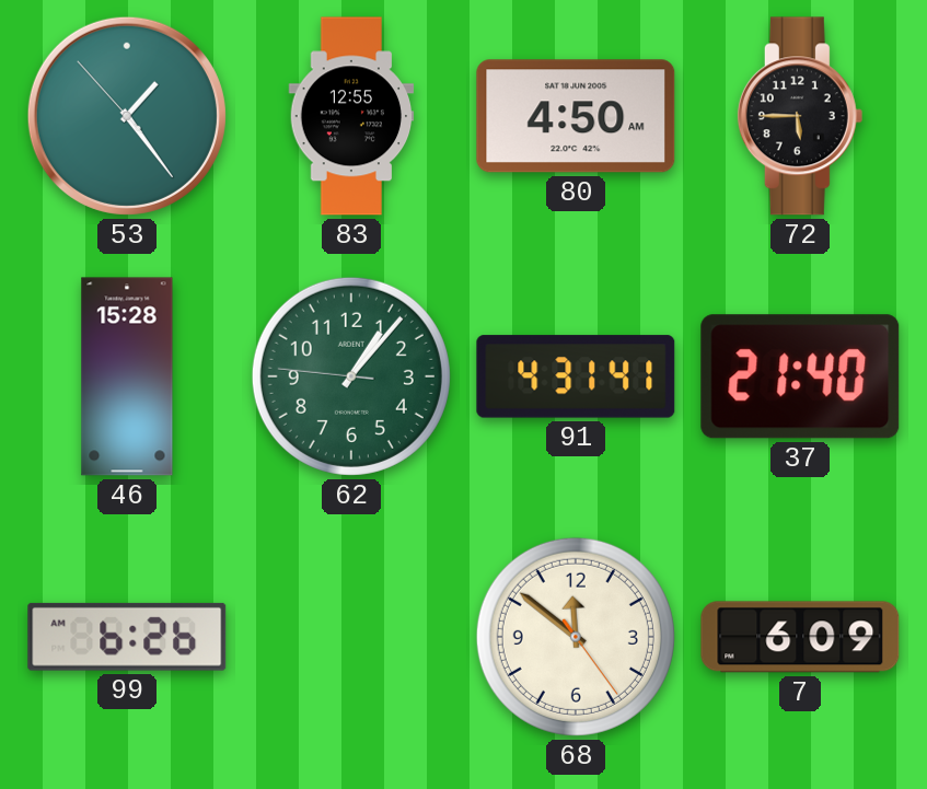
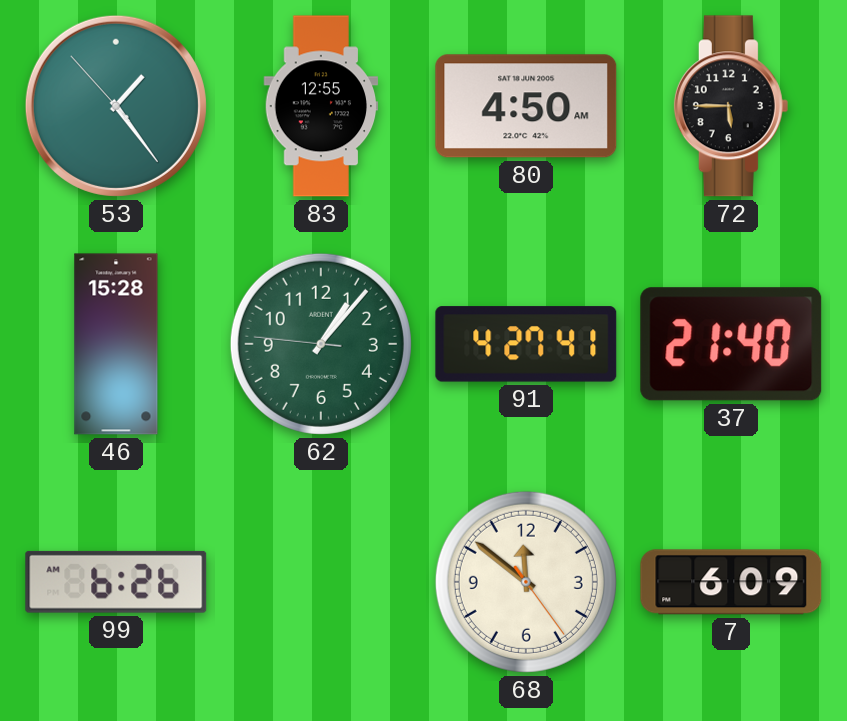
91: 4:31 -> 4:27
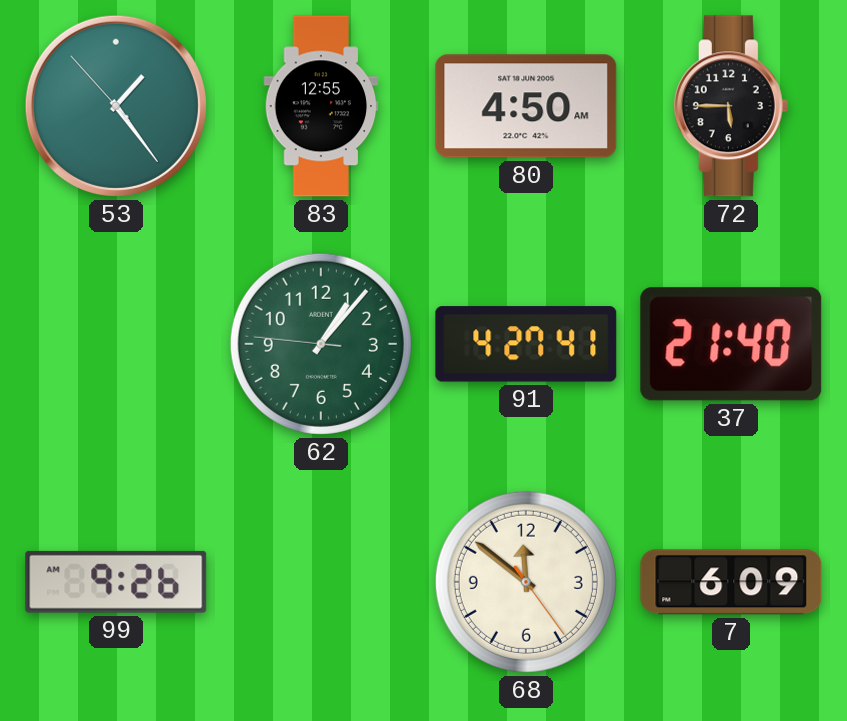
46: 15:28 -> none
99: 6:26 -> 9:26
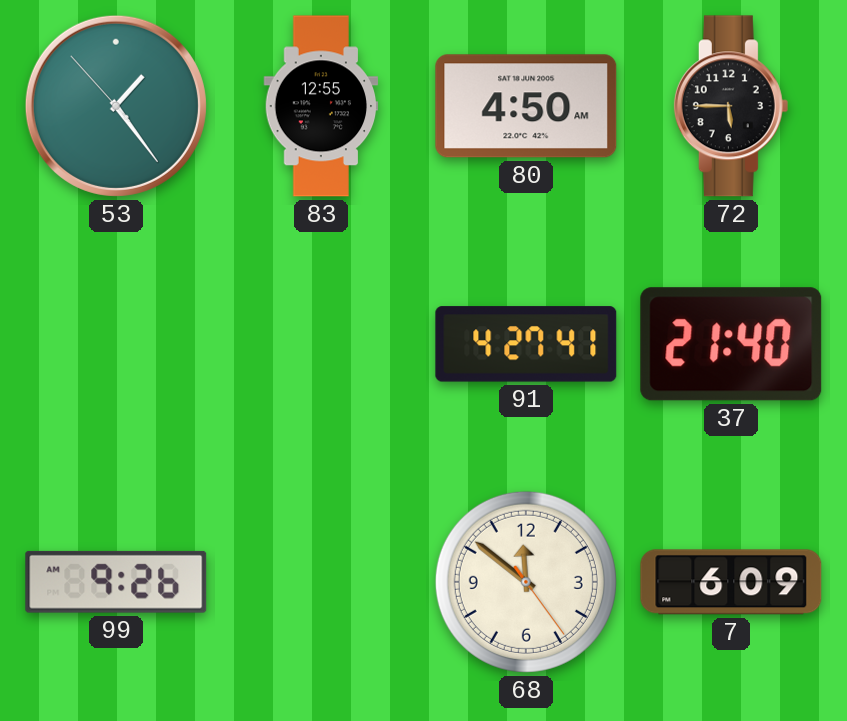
62: 1:06 -> none
